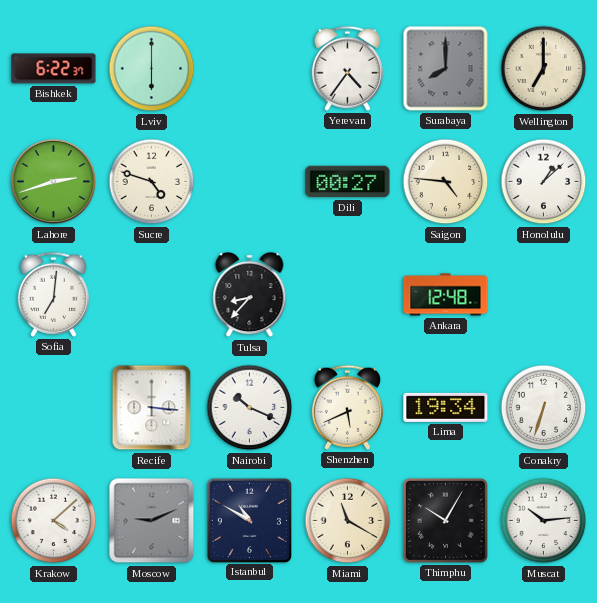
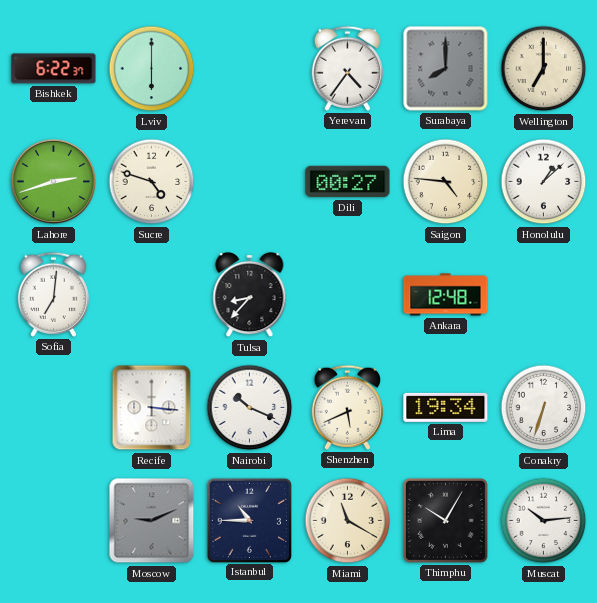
Krakow: 4:08 -> none
Istanbul: 10:50 -> 10:45
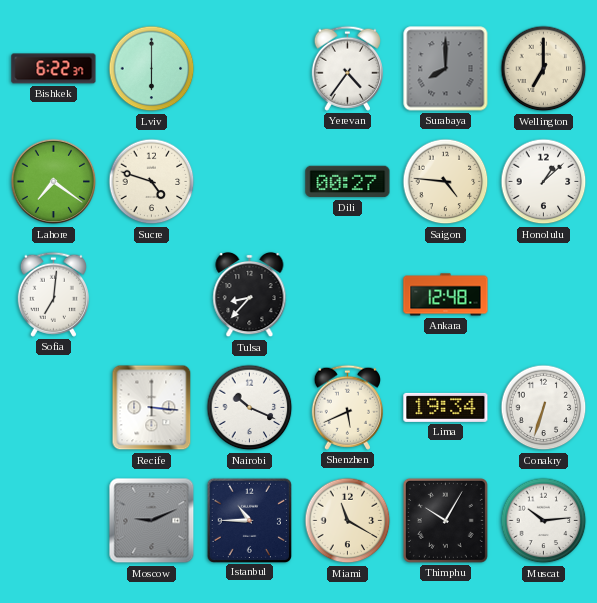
Lahore: 2:42 -> 7:21
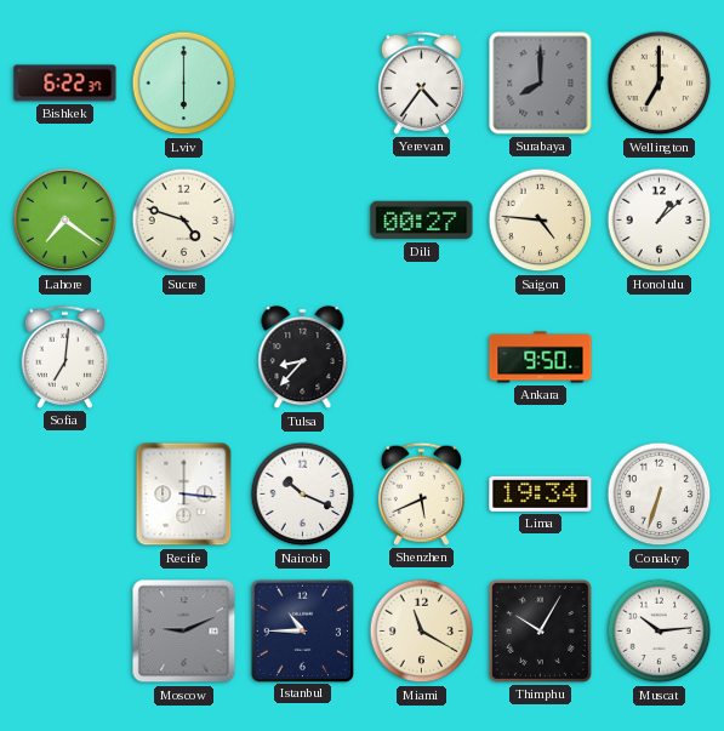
Ankara: 12:48 -> 9:50
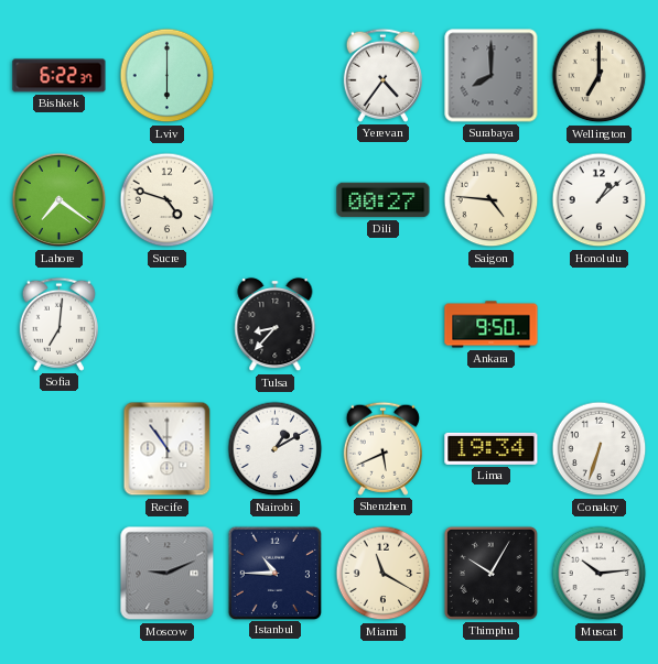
Recife: 3:16 -> 10:54
Nairobi: 10:19 -> 1:10
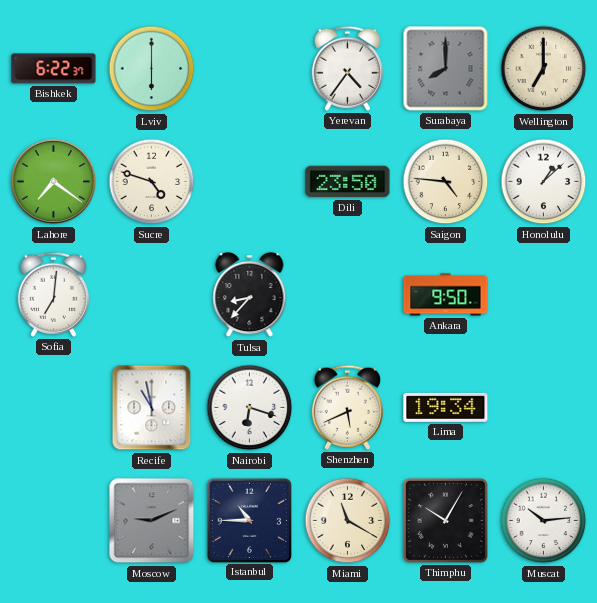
Dili: 00:27 -> 23:50
Recife: 10:54 -> 10:58
Nairobi: 1:10 -> 6:18
Conakry: 6:33 -> none
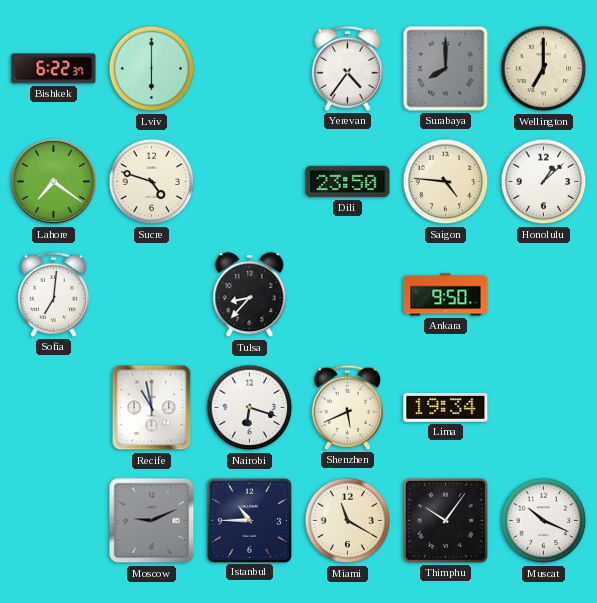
Thimphu: 10:05 -> 10:06
Muscat: 10:14 -> 10:19
